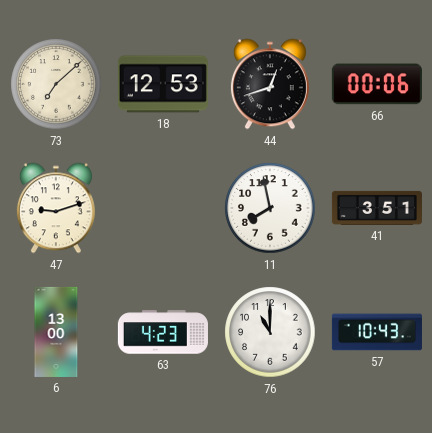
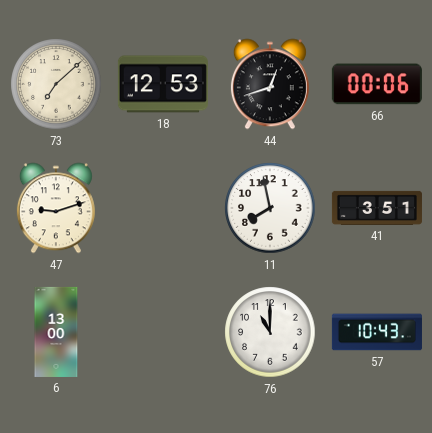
63: 4:23 -> none
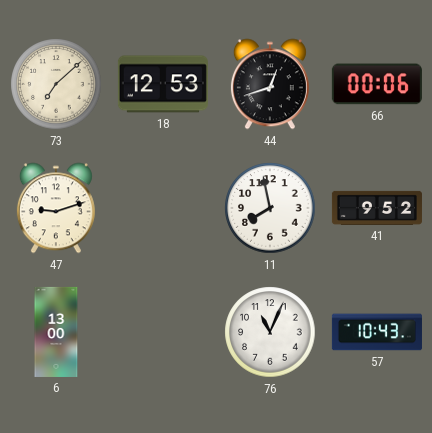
41: 3:51 -> 9:52
76: 11:00 -> 11:04
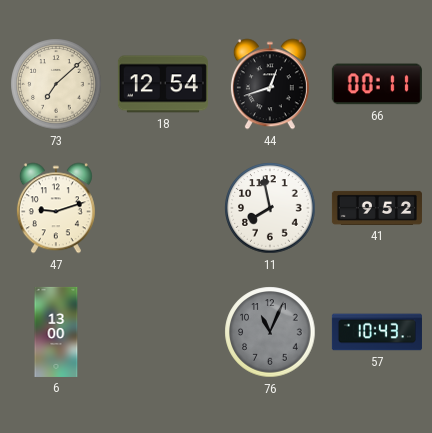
18: 12:53 -> 12:54
66: 00:06 -> 00:11
76 dial: white -> grey
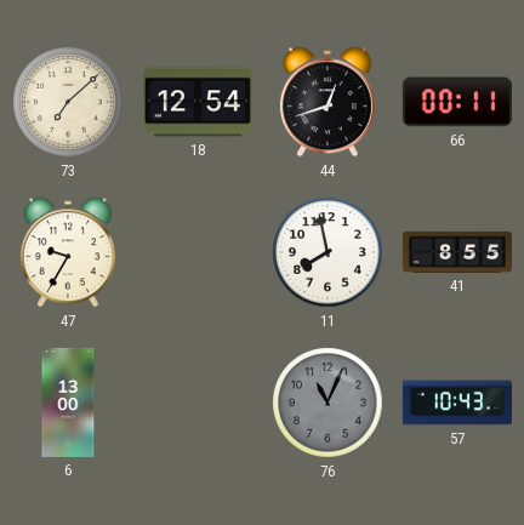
47: 9:12 -> 9:35
41: 9:52 -> 8:55
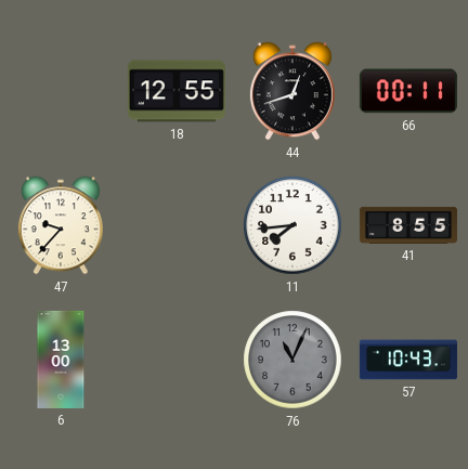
73: 7:08 -> none
18: 12:54 -> 12:55
47: 9:35 -> 9:37
11: 7:58 -> 7:44
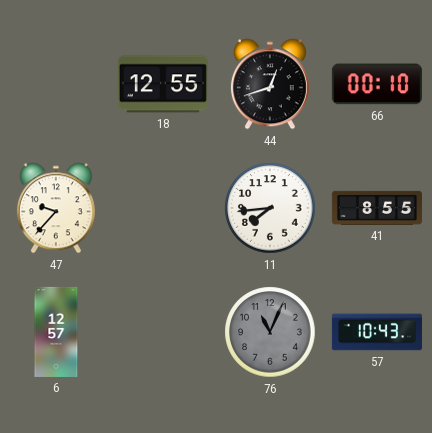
66: 00:11 -> 00:10
6: 13:00 -> 12:57
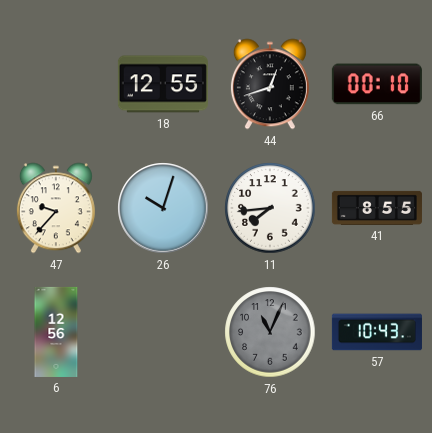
26: none -> 10:03
6: 12:57 -> 12:56
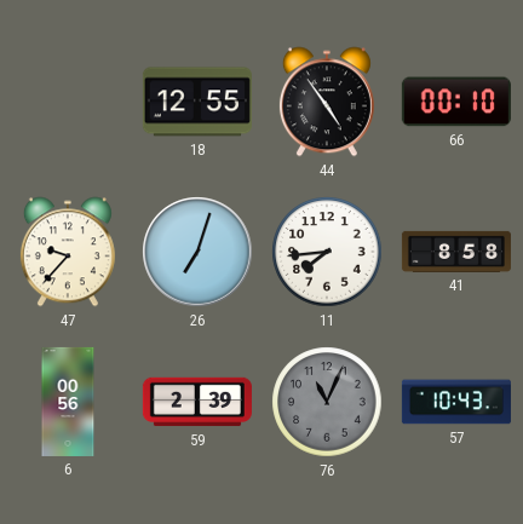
44: 12:42 -> 4:54
26: 10:03 -> 7:03
41: 8:55 -> 8:58
6: 12:56 -> 00:56
59: none -> 2:39
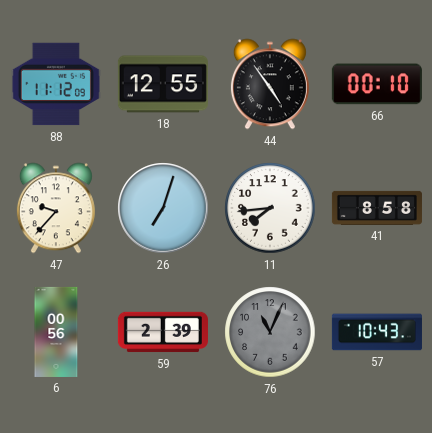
88: none -> 11:12
